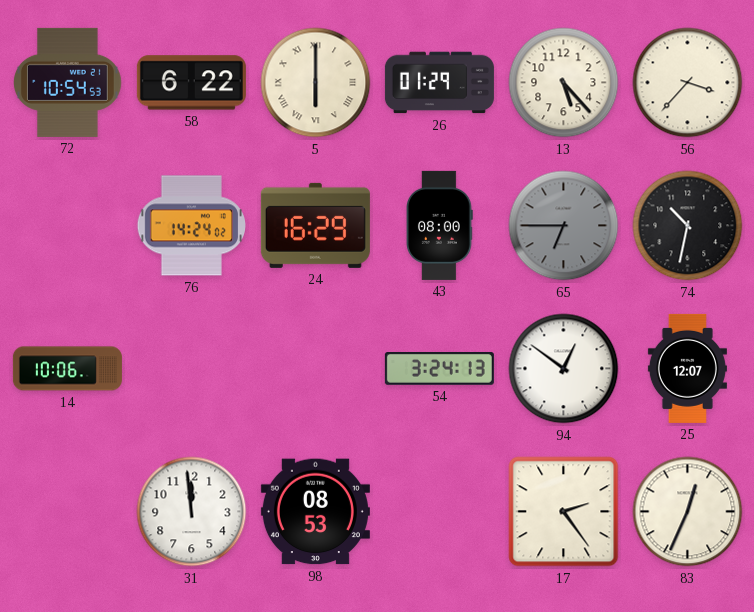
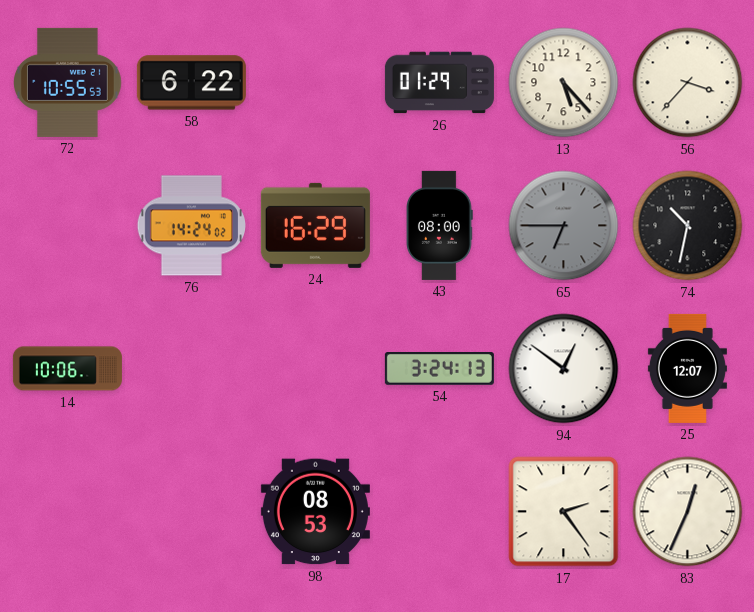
72: 10:54 -> 10:55
5: 6:00 -> none
31: 11:59 -> none
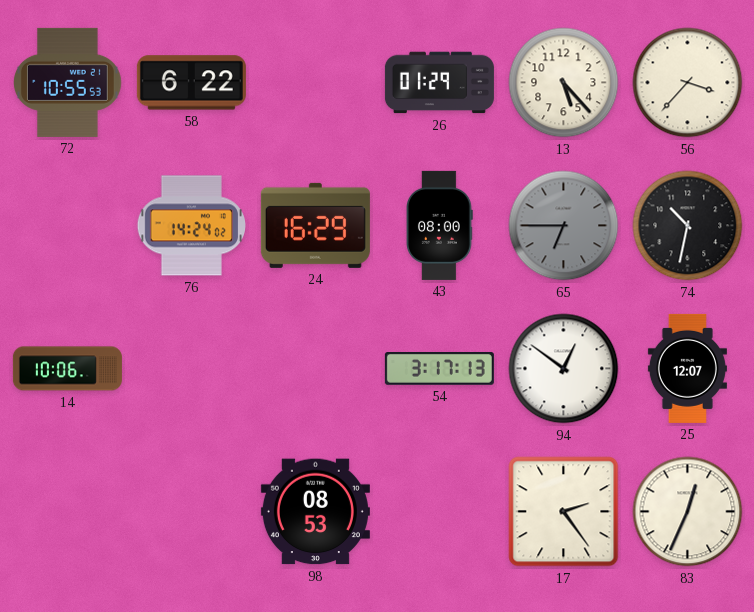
54: 3:24 -> 3:17
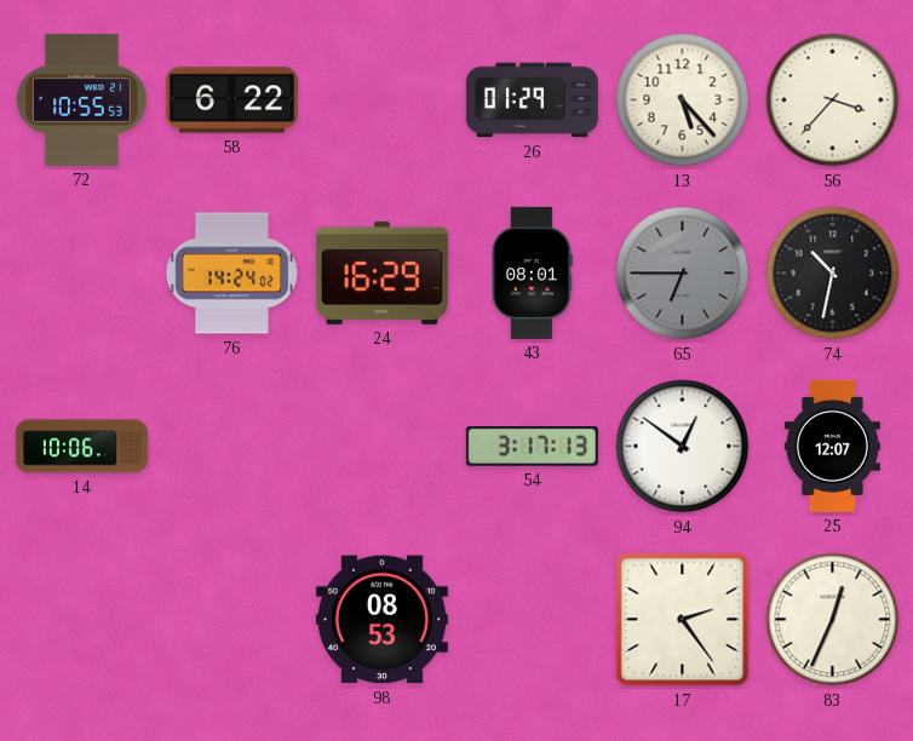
43: 08:00 -> 08:01
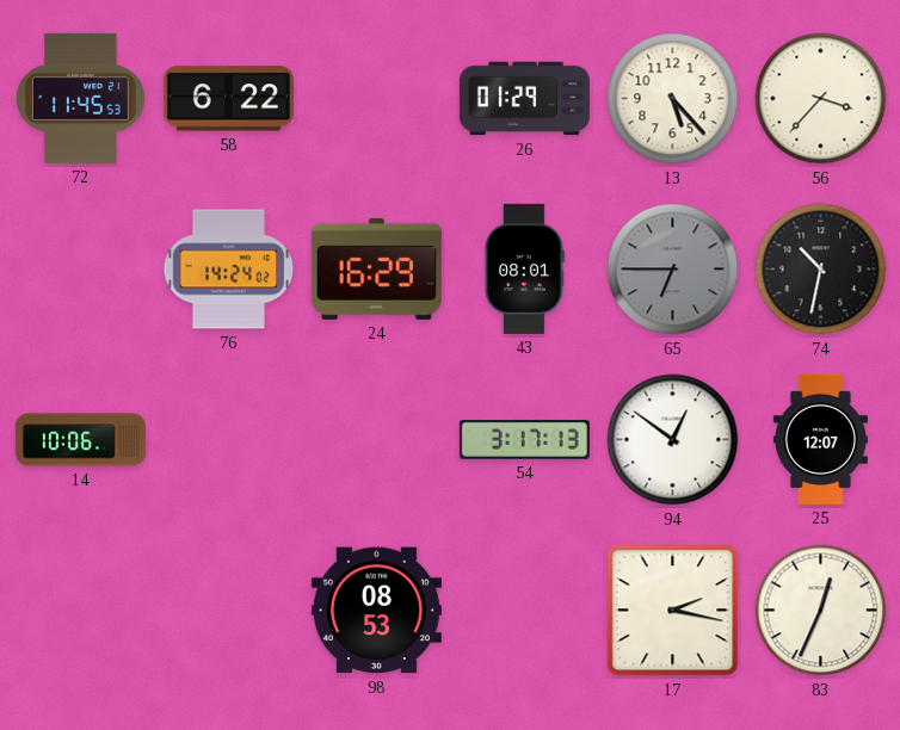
72: 10:55 -> 11:45
17: 2:24 -> 2:17
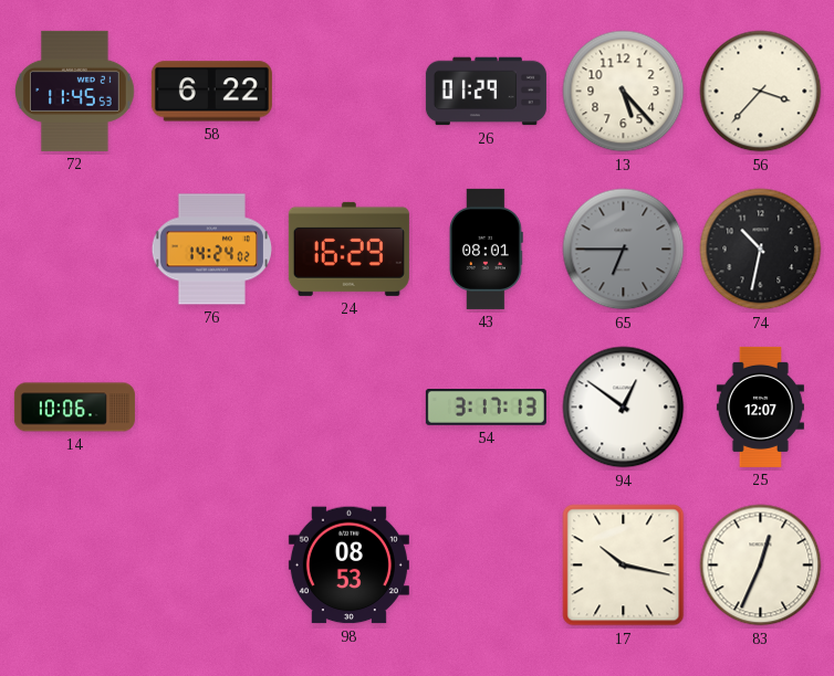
17: 2:17 -> 10:17
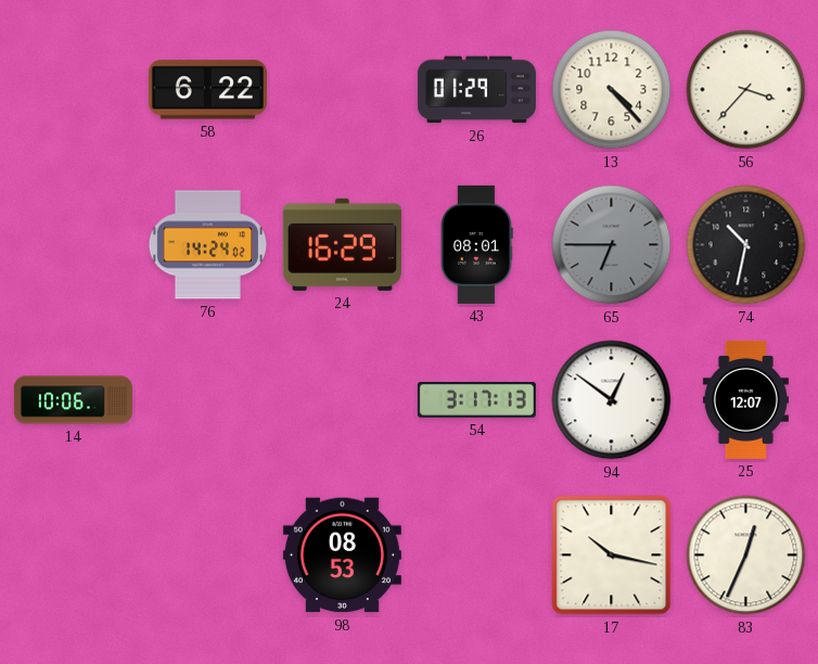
72: 11:45 -> none
13: 5:23 -> 4:23
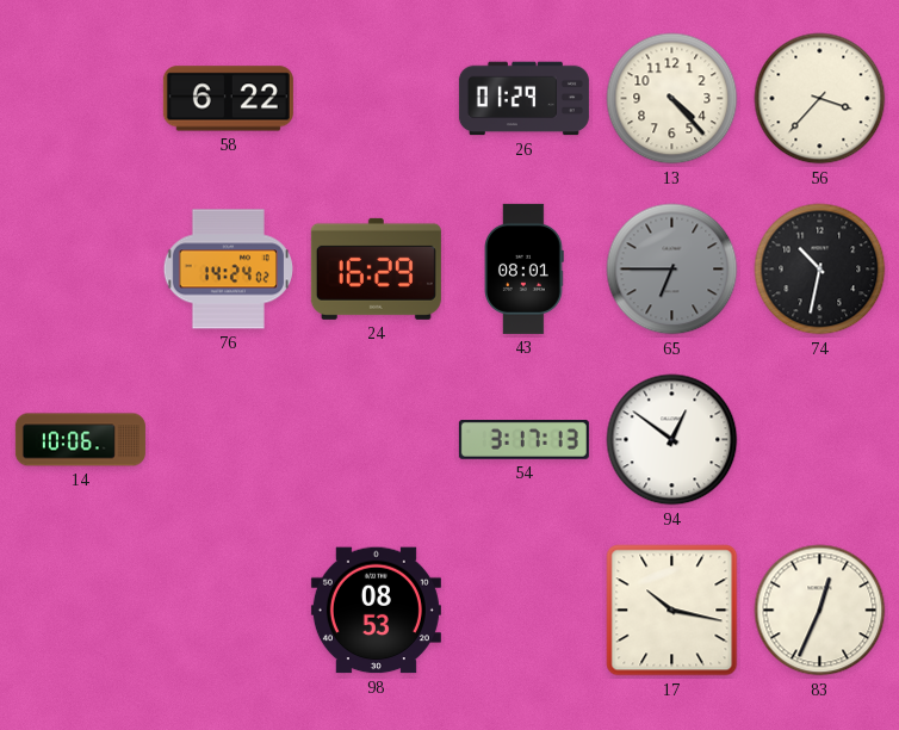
25: 12:07 -> none
